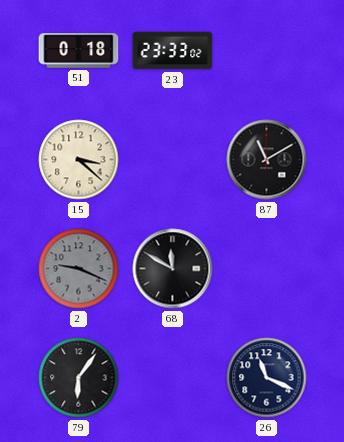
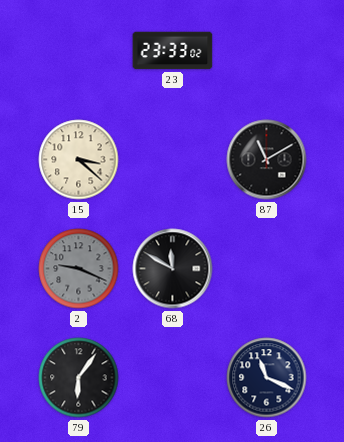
51: 0:18 -> none
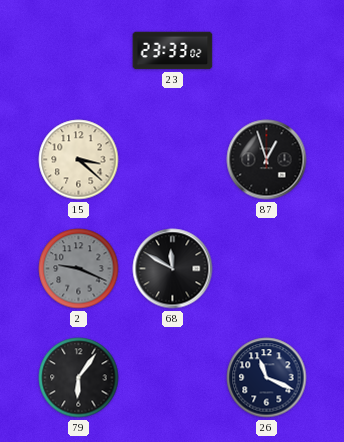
87: 11:10 -> 12:57
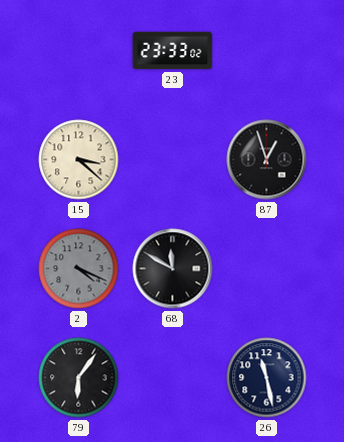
2: 9:19 -> 4:19
26: 11:19 -> 11:28
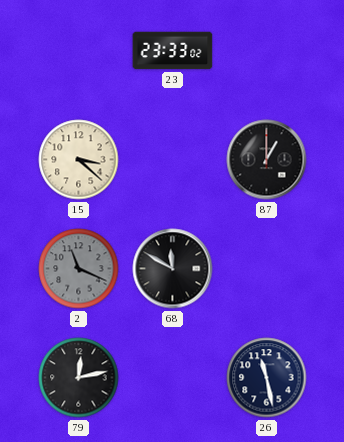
87: 12:57 -> 1:00
2: 4:19 -> 11:19
79: 6:06 -> 12:13
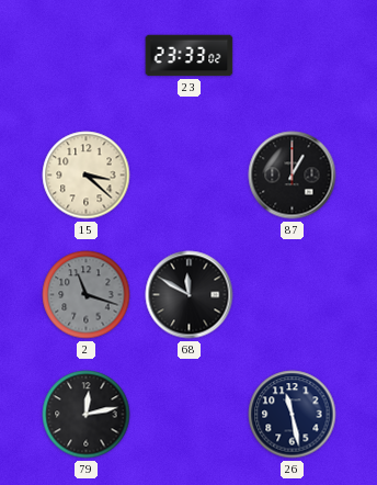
2: 11:19 -> 11:18
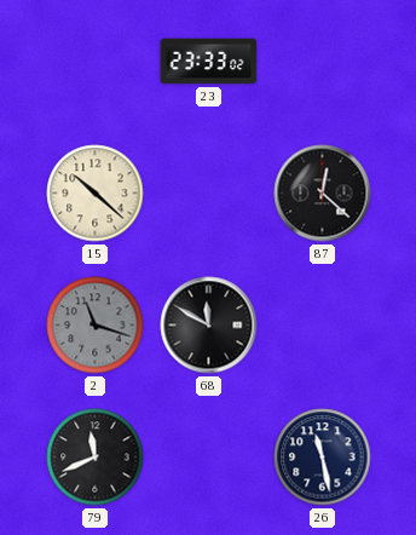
15: 3:22 -> 10:22
87: 1:00 -> 12:22
79: 12:13 -> 11:41
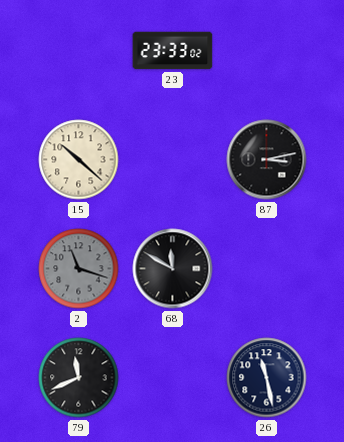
87: 12:22 -> 3:13
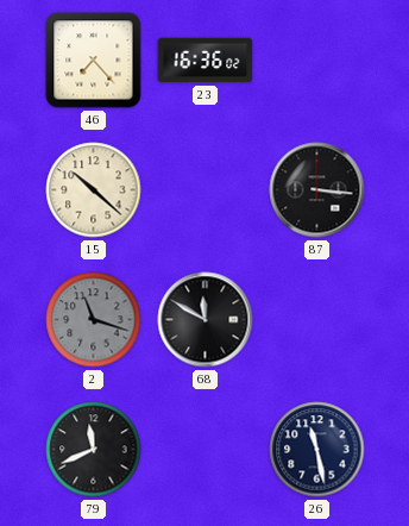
46: none -> 7:23
23: 23:33 -> 16:36
87: 3:13 -> 3:16
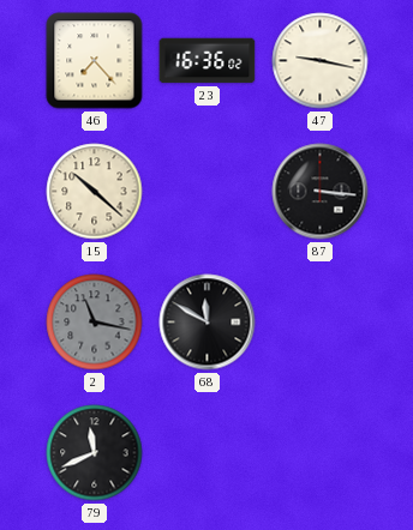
47: none -> 9:17
2: 11:18 -> 11:17
26: 11:28 -> none
